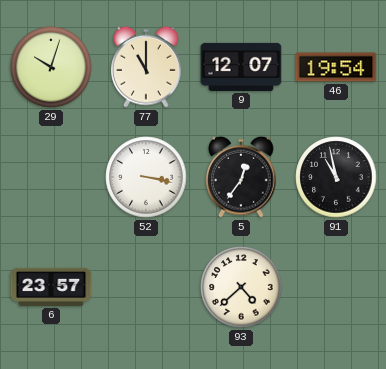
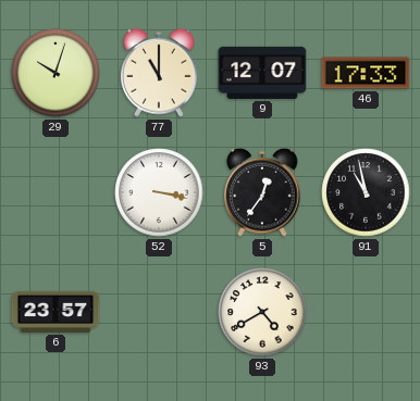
46: 19:54 -> 17:33
93: 4:38 -> 4:40
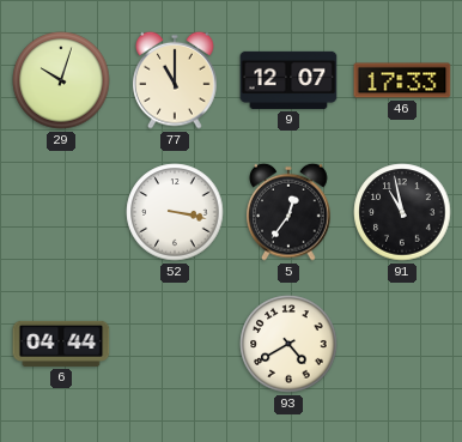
6: 23:57 -> 04:44
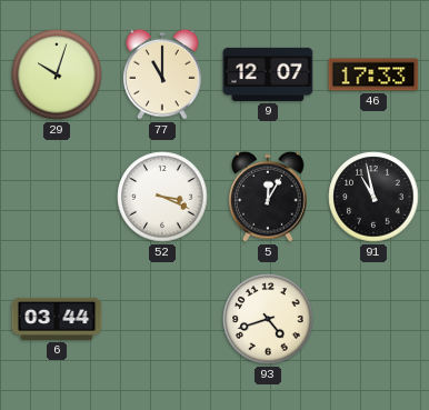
52: 3:17 -> 3:19
5: 12:36 -> 12:05
6: 04:44 -> 03:44
93: 4:40 -> 4:42
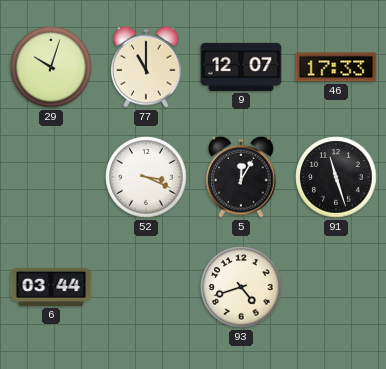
91: 10:58 -> 11:27
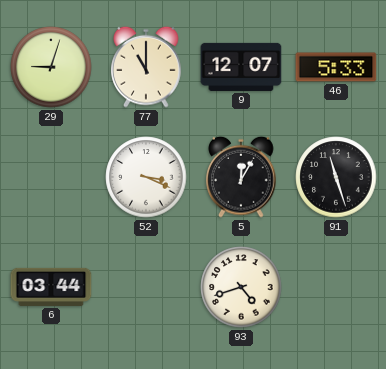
29: 10:03 -> 9:03
46: 17:33 -> 5:33
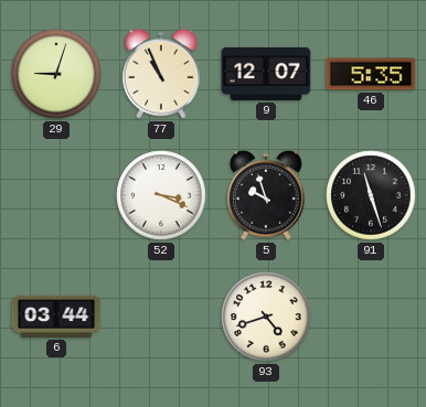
77: 11:00 -> 10:56
46: 5:33 -> 5:35
5: 12:05 -> 9:57
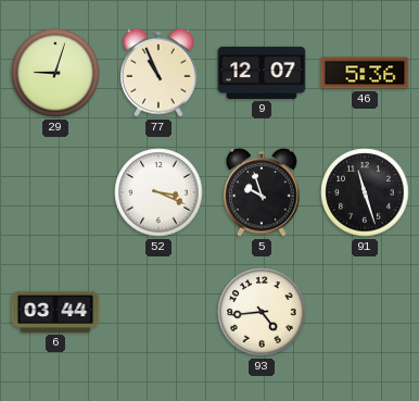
46: 5:35 -> 5:36
93: 4:42 -> 4:44
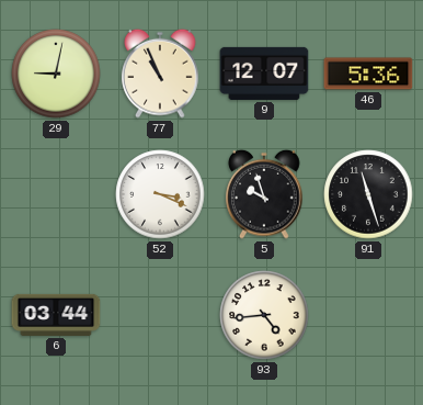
29: 9:03 -> 9:02
